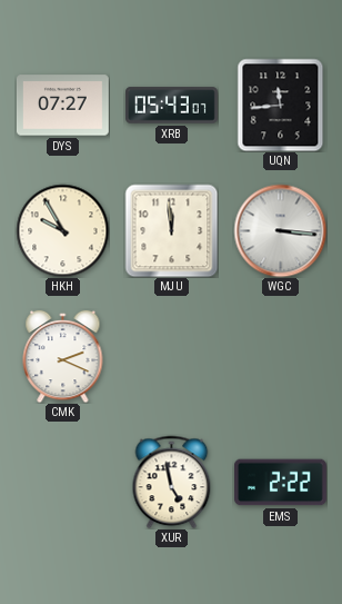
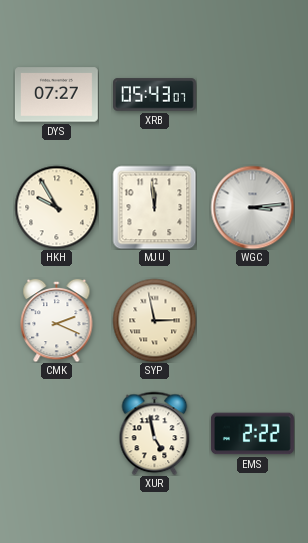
UQN: 11:44 -> none
WGC: 3:16 -> 3:14
SYP: none -> 2:58
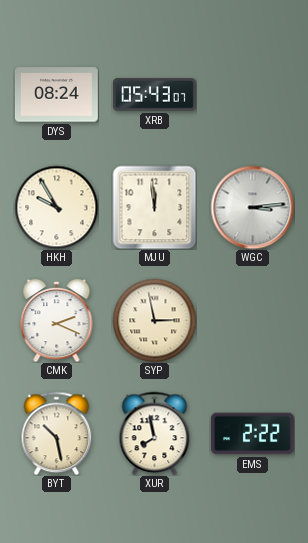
DYS: 07:27 -> 08:24
BYT: none -> 10:28
XUR: 4:58 -> 7:58
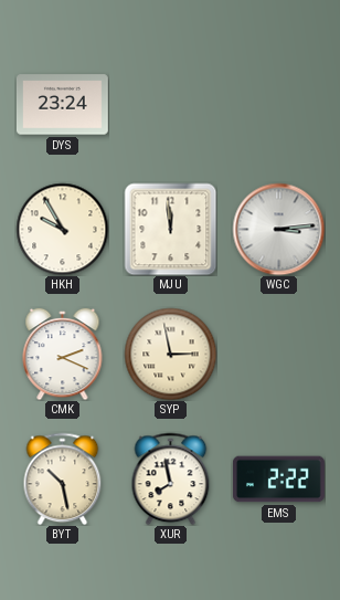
DYS: 08:24 -> 23:24
XRB: 05:43 -> none
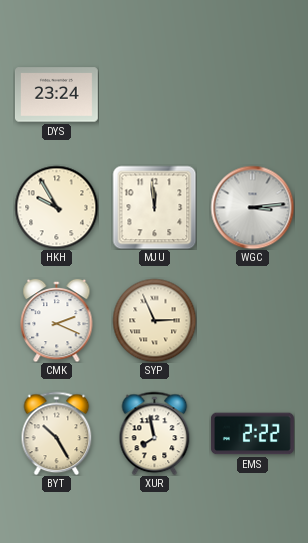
SYP: 2:58 -> 2:56
BYT: 10:28 -> 10:25
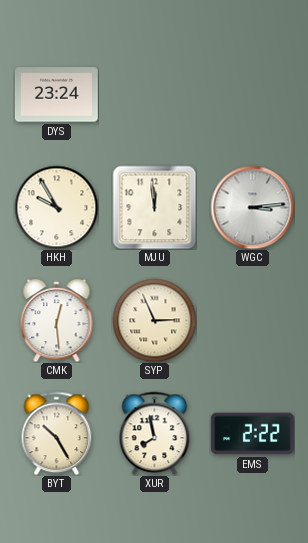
CMK: 2:19 -> 12:29
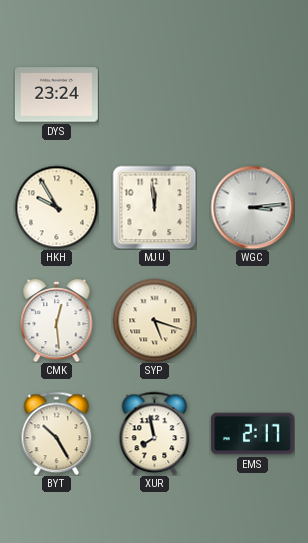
SYP: 2:56 -> 5:18
EMS: 2:22 -> 2:17
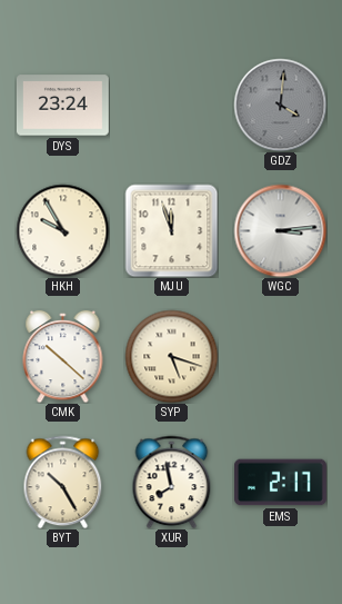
GDZ: none -> 4:01
MJU: 11:59 -> 11:57
CMK: 12:29 -> 10:22
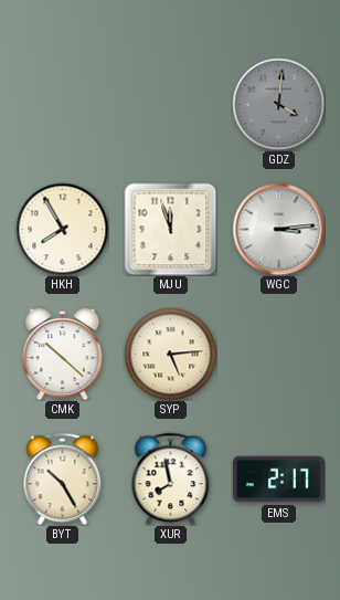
DYS: 23:24 -> none
HKH: 9:55 -> 7:55
SYP: 5:18 -> 5:14
